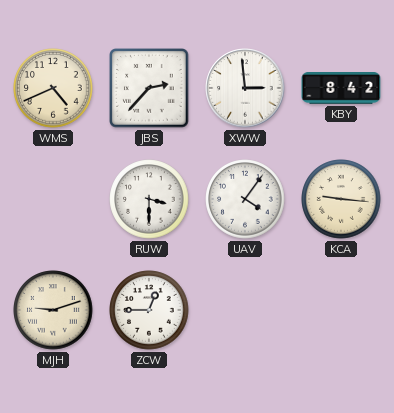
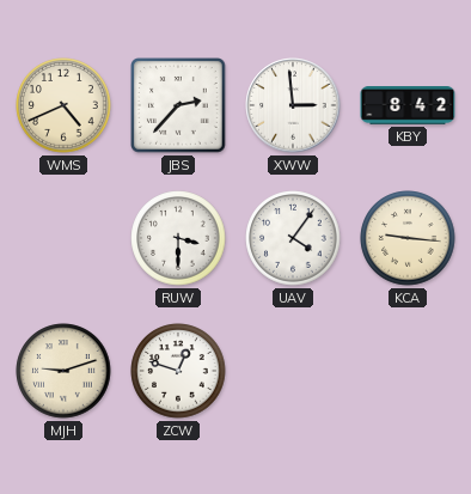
ZCW: 12:45 -> 12:48
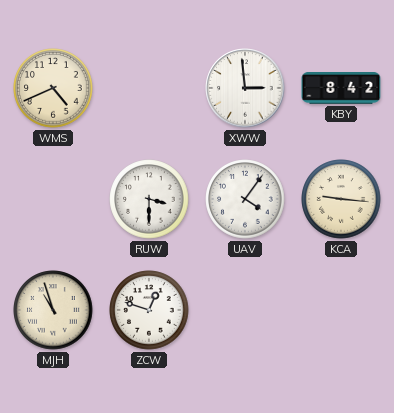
JBS: 2:37 -> none
MJH: 9:12 -> 10:57
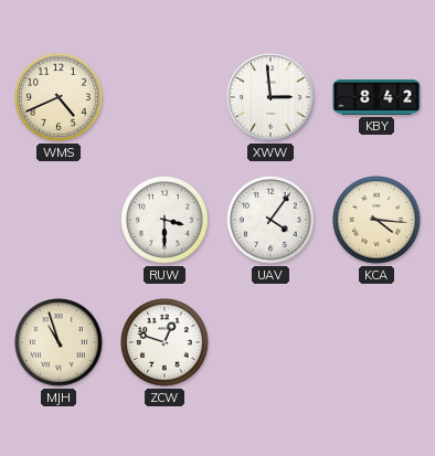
KCA: 9:16 -> 4:16
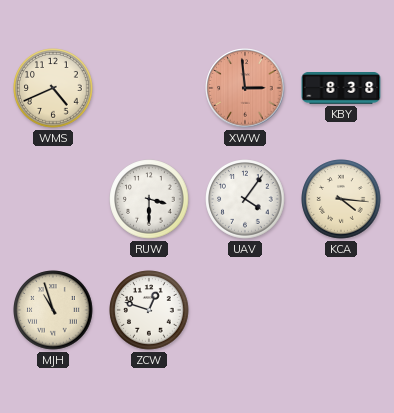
XWW dial: white -> salmon
KBY: 8:42 -> 8:38
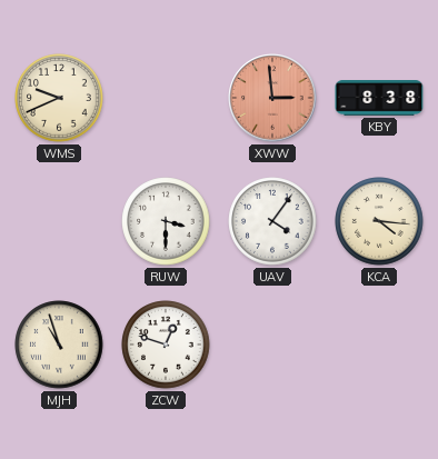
WMS: 4:41 -> 9:41
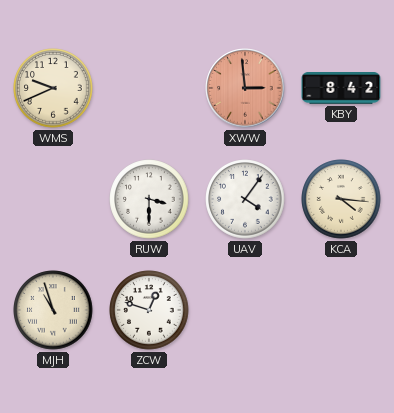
KBY: 8:38 -> 8:42
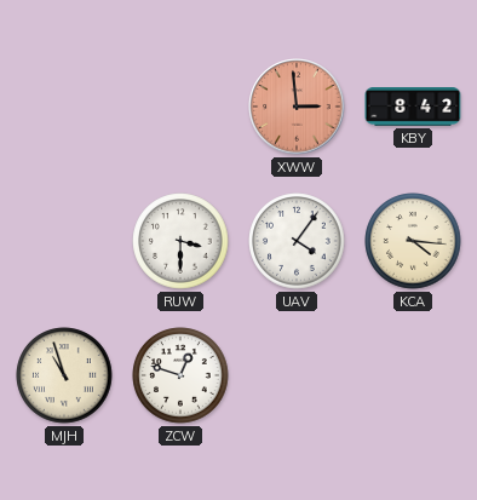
WMS: 9:41 -> none
